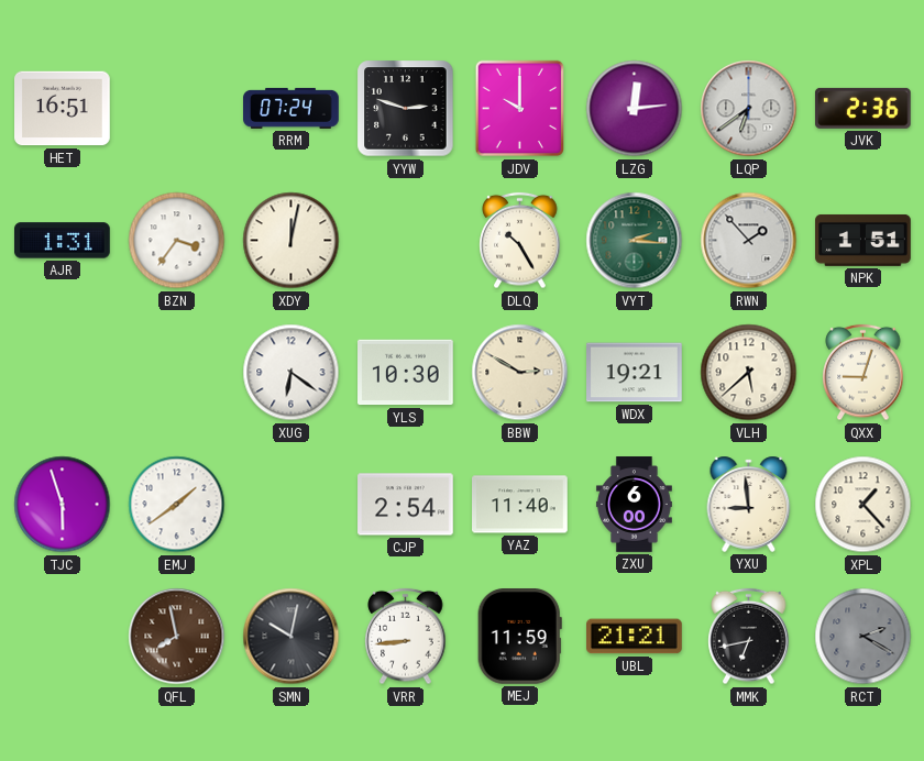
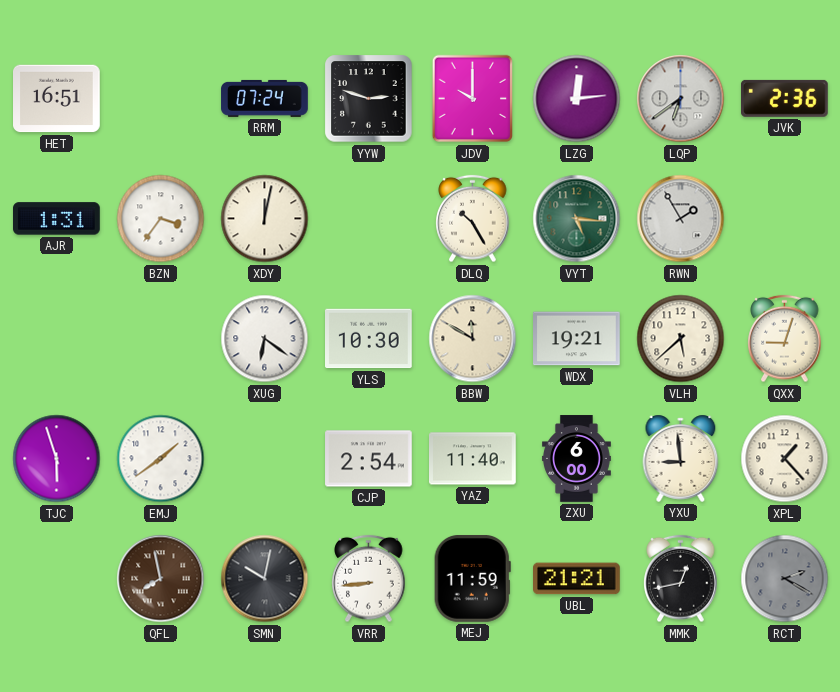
VYT: 2:16 -> 5:16
RWN: 1:53 -> 1:55
NPK: 1:51 -> none
BBW: 2:50 -> 11:50
MMK: 6:43 -> 12:43
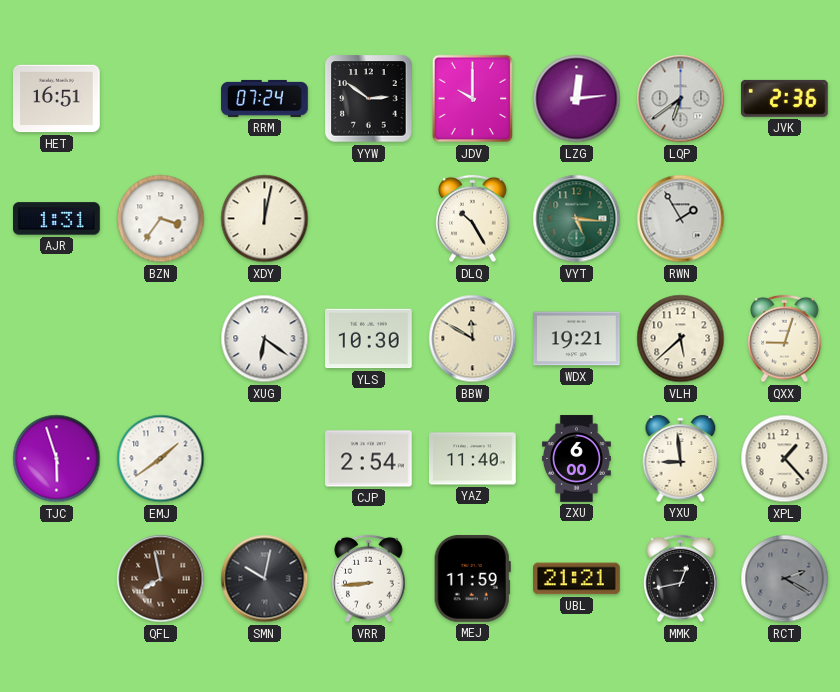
YYW: 2:48 -> 2:51
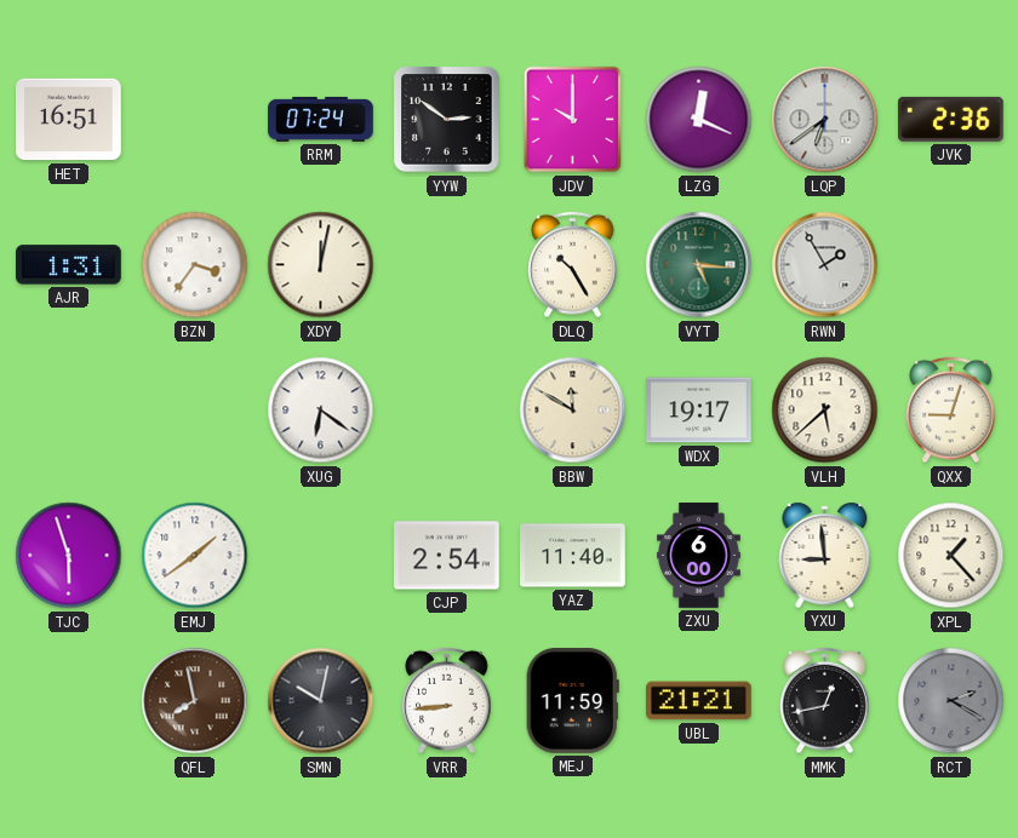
LZG: 12:14 -> 12:19
YLS: 10:30 -> none
WDX: 19:21 -> 19:17
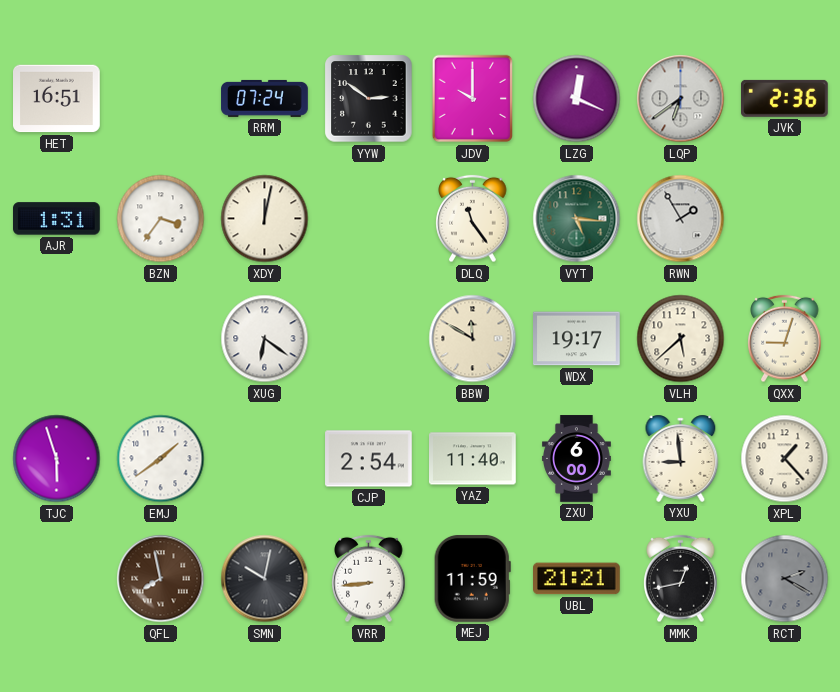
DLQ: 10:25 -> 11:24
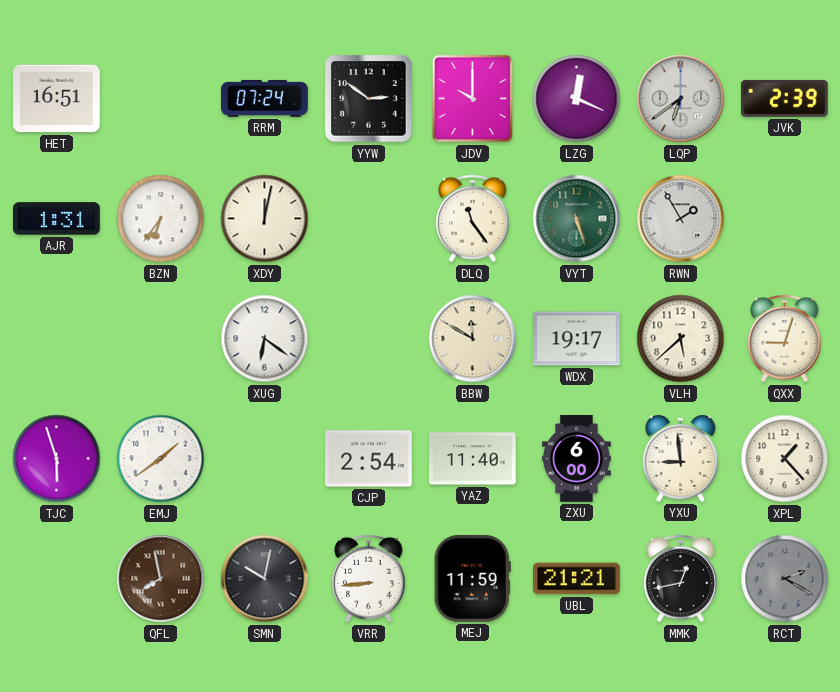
JVK: 2:36 -> 2:39
BZN: 3:36 -> 6:36
VYT: 5:16 -> 5:27
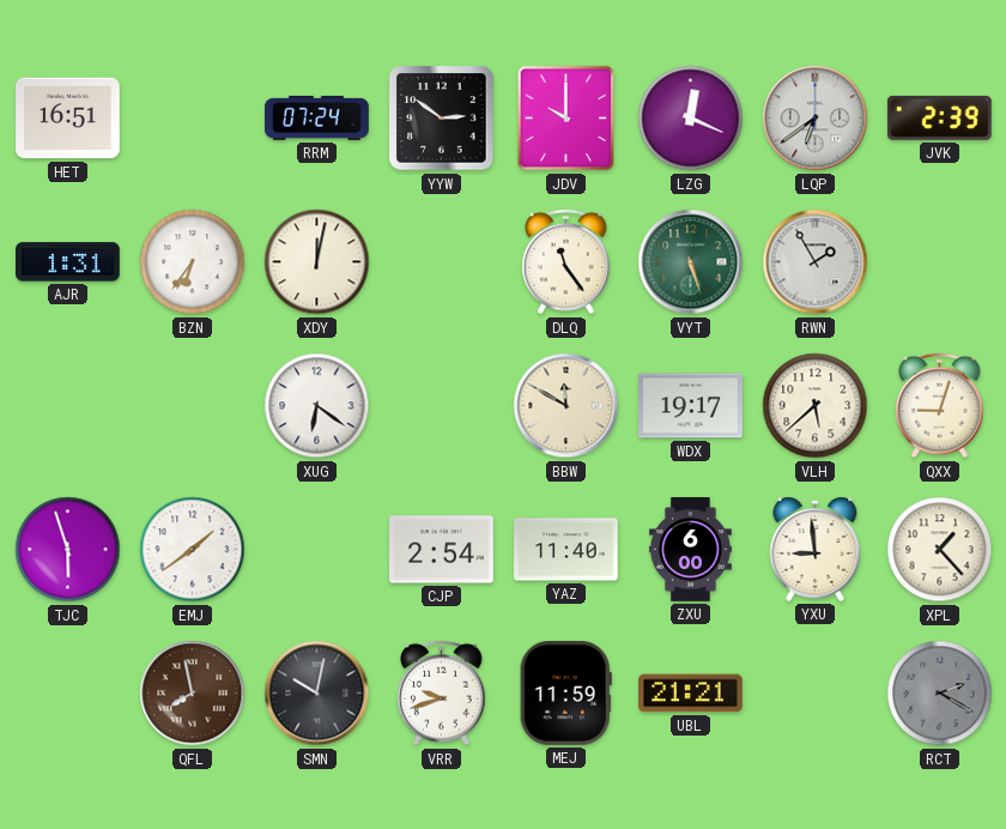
VRR: 8:44 -> 9:42
MMK: 12:43 -> none
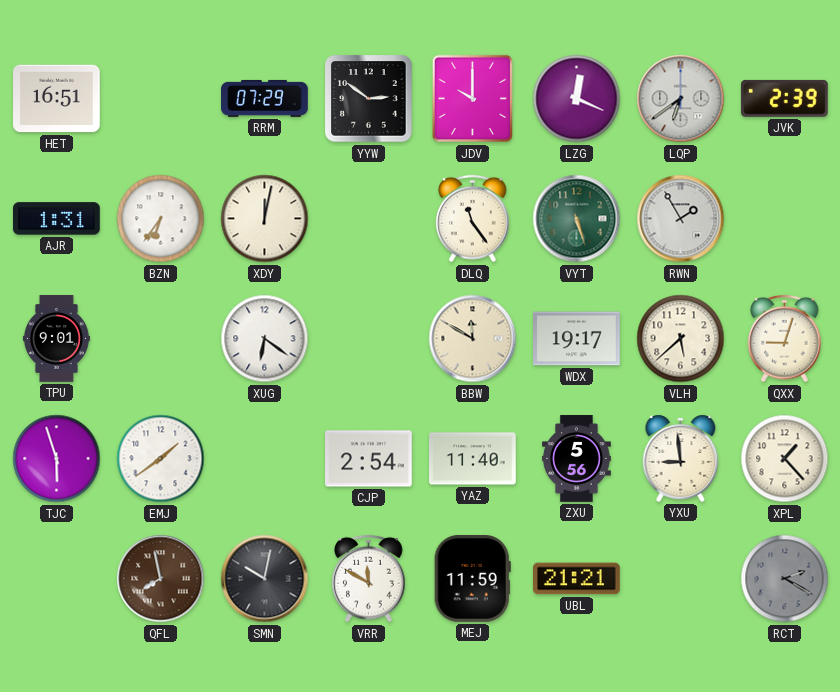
RRM: 07:24 -> 07:29
TPU: none -> 9:01
ZXU: 6:00 -> 5:56
VRR: 9:42 -> 11:50
